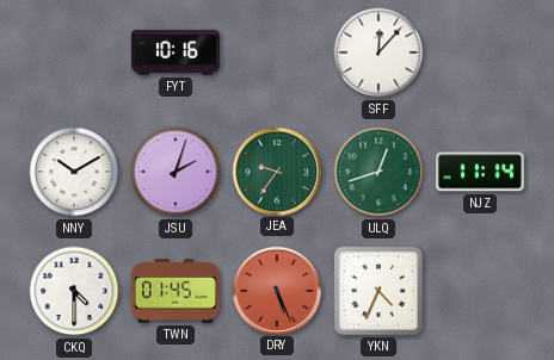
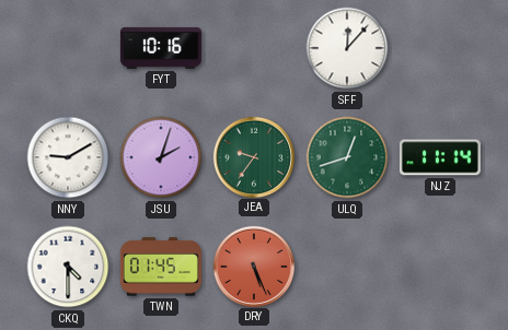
NNY: 10:10 -> 9:10
YKN: 4:34 -> none
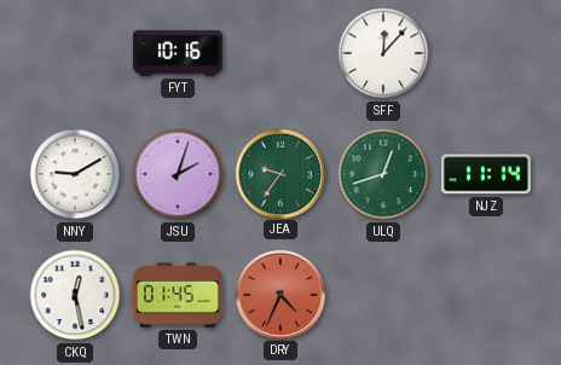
CKQ: 4:30 -> 12:28
DRY: 5:26 -> 4:34
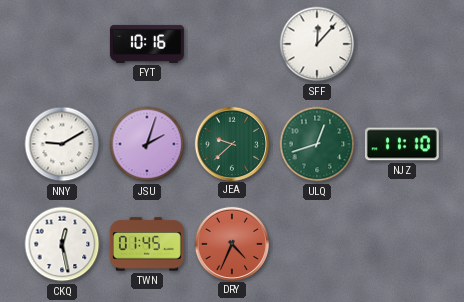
JEA: 9:36 -> 9:38
NJZ: 11:14 -> 11:10
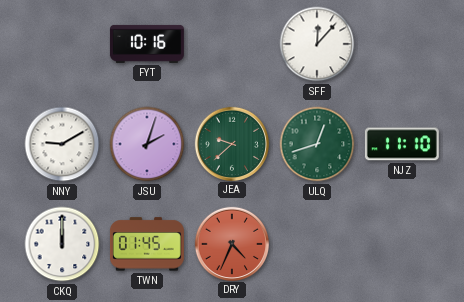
CKQ: 12:28 -> 12:00
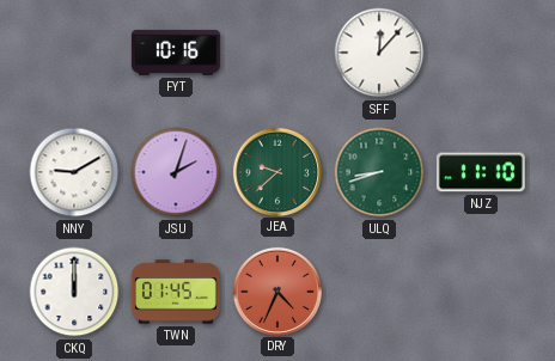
ULQ: 12:42 -> 8:42
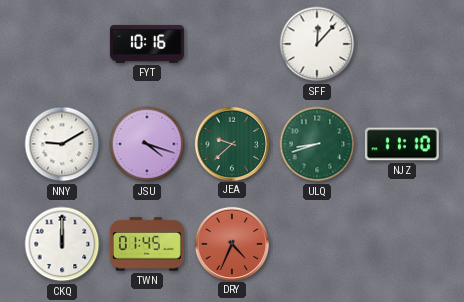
JSU: 2:03 -> 4:18
